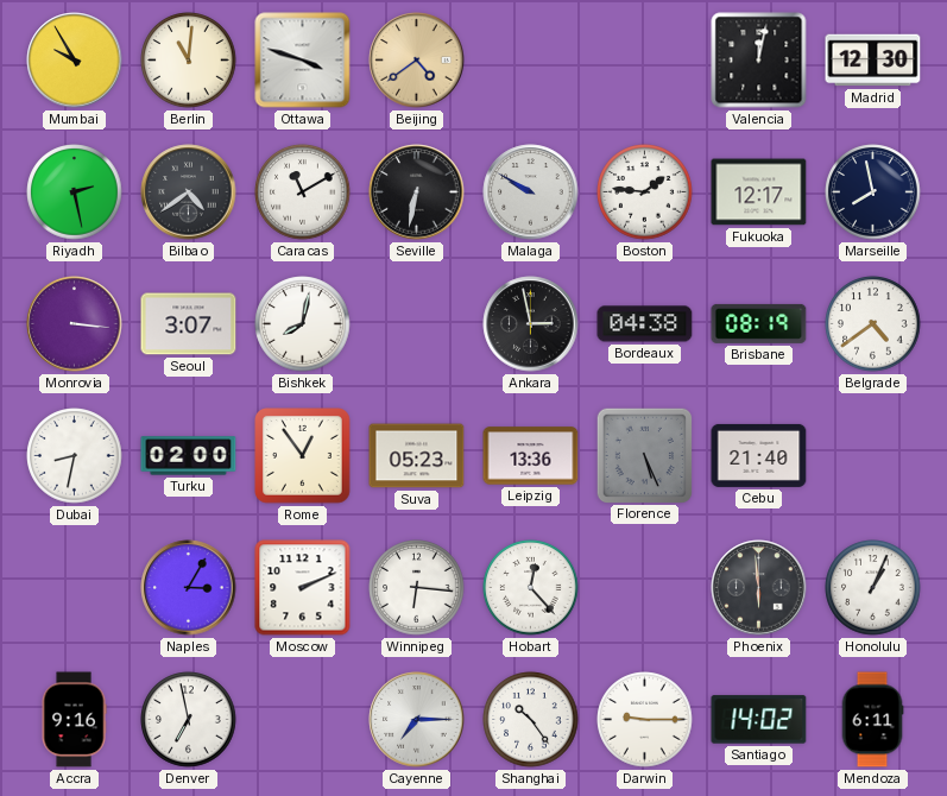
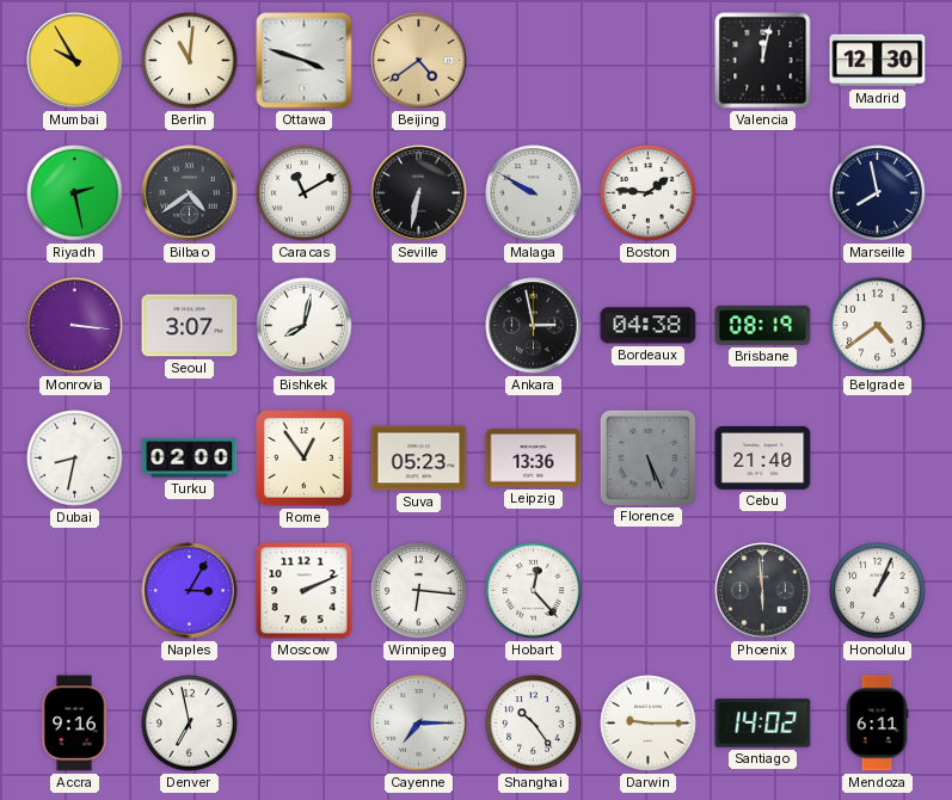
Fukuoka: 12:17 -> none
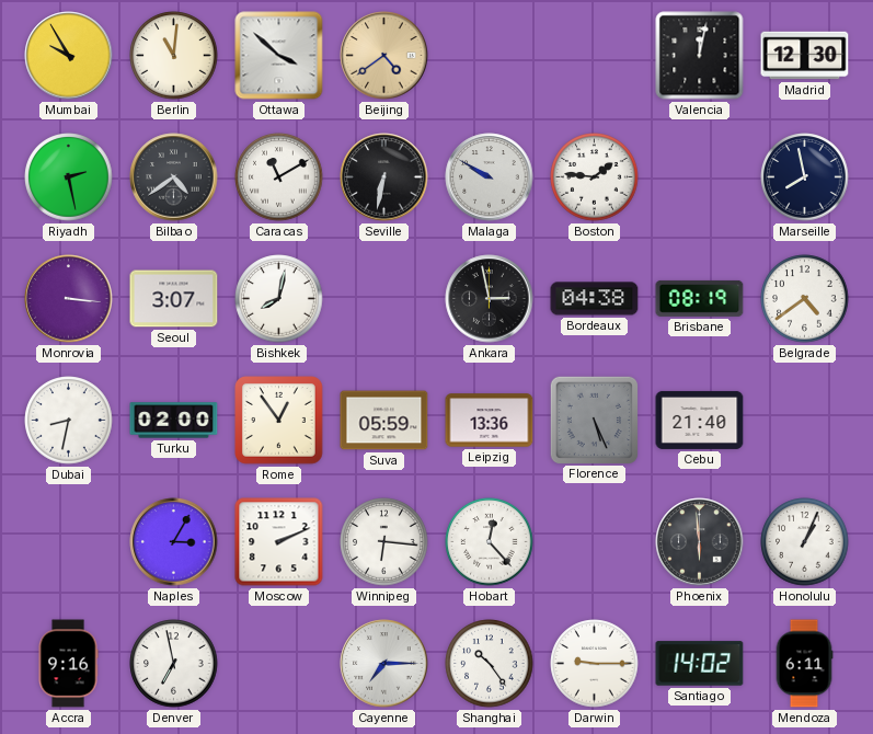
Ottawa: 3:48 -> 3:52
Suva: 05:23 -> 05:59
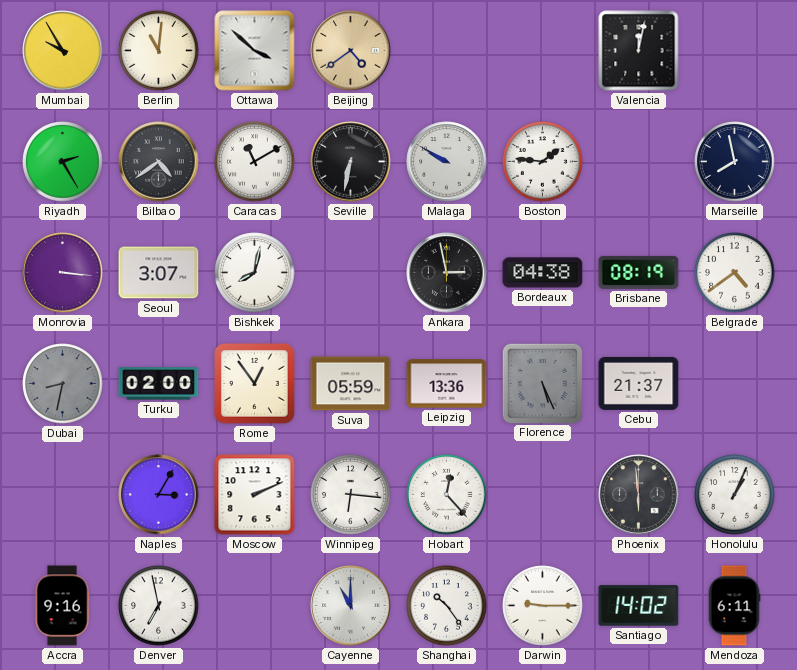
Madrid: 12:30 -> none
Riyadh: 2:28 -> 2:25
Dubai dial: white -> grey
Cebu: 21:40 -> 21:37
Cayenne: 7:15 -> 11:00
